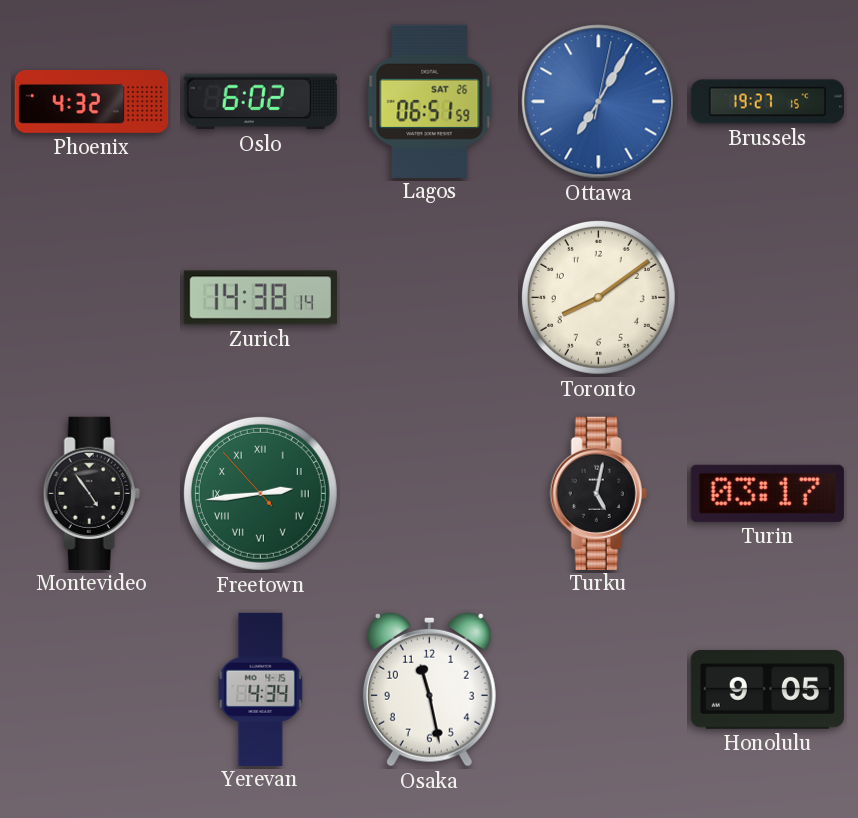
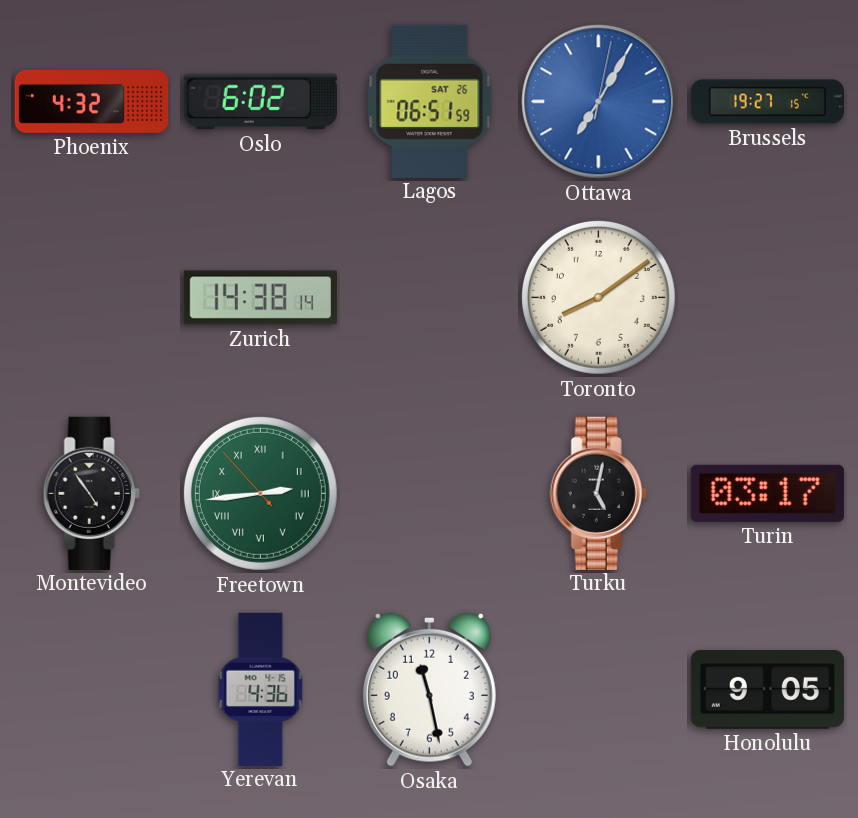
Yerevan: 4:34 -> 4:36
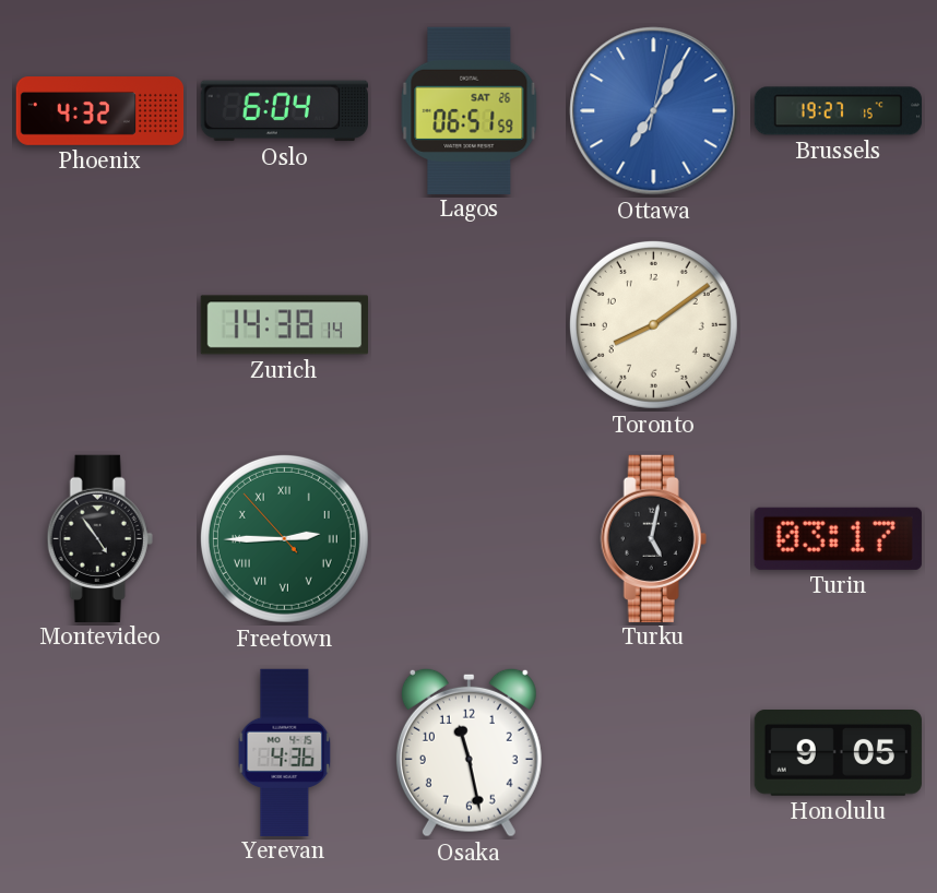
Oslo: 6:02 -> 6:04
Freetown: 2:43 -> 2:44
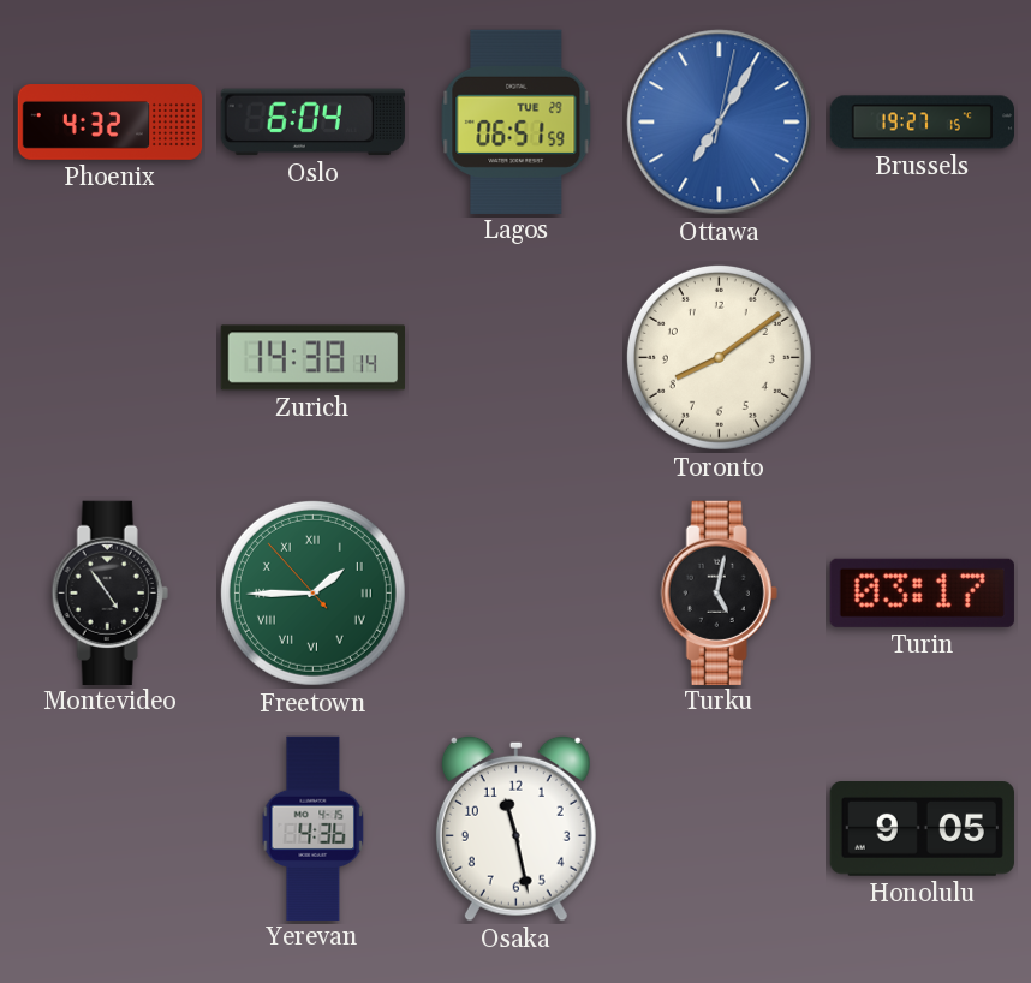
Lagos date: SAT 26 -> TUE 29
Freetown: 2:44 -> 1:44
